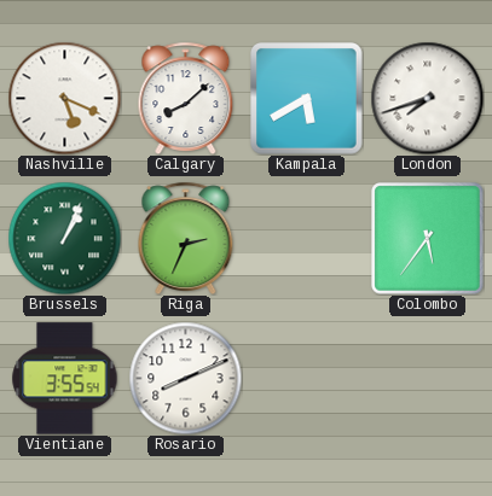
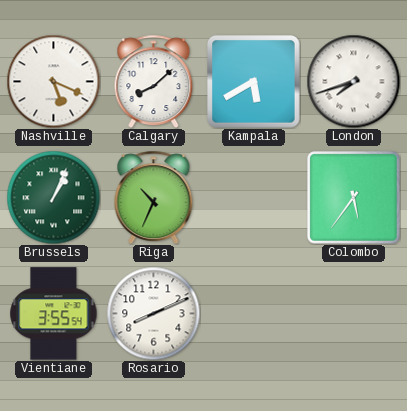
Riga: 2:34 -> 10:34
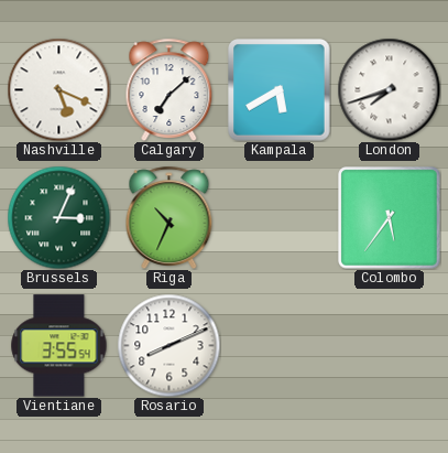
Calgary: 8:08 -> 7:08
Brussels: 1:04 -> 3:04
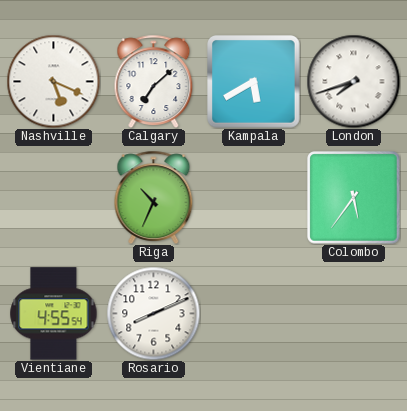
Brussels: 3:04 -> none
Vientiane: 3:55 -> 4:55
